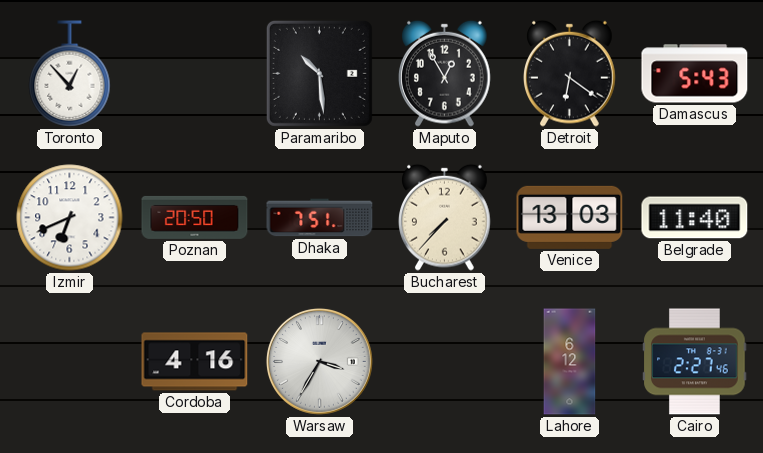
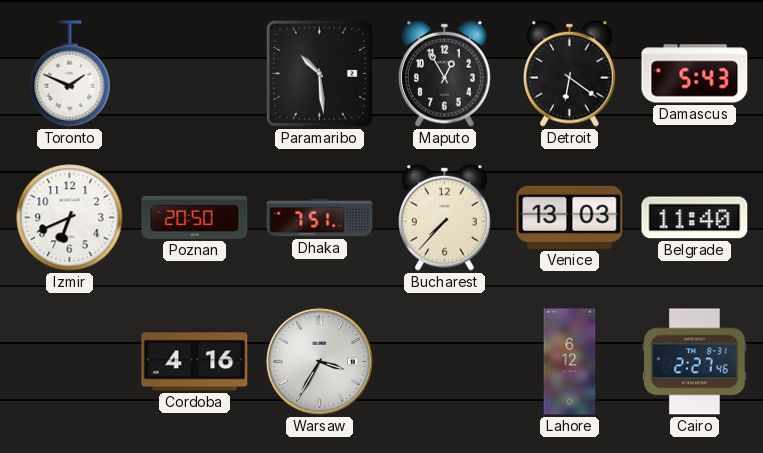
Toronto: 12:53 -> 1:49
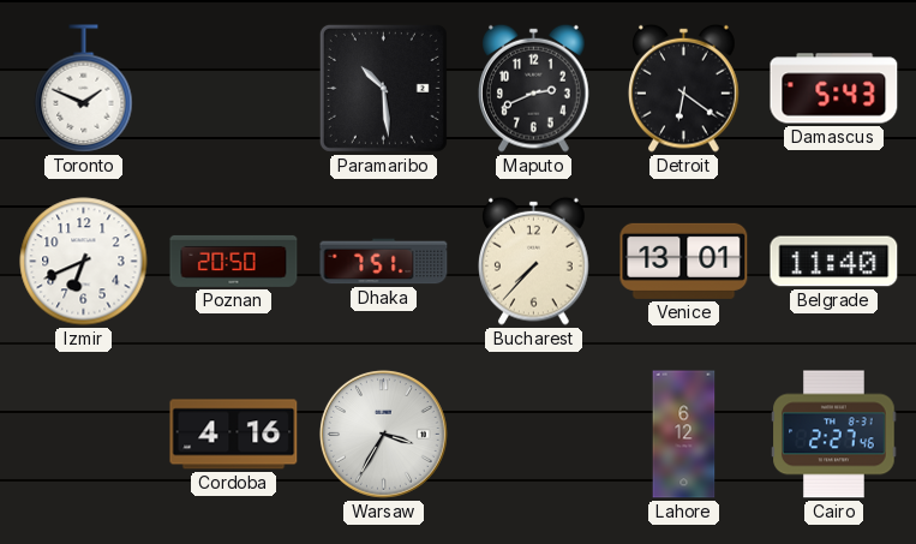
Maputo: 12:55 -> 2:41
Venice: 13:03 -> 13:01
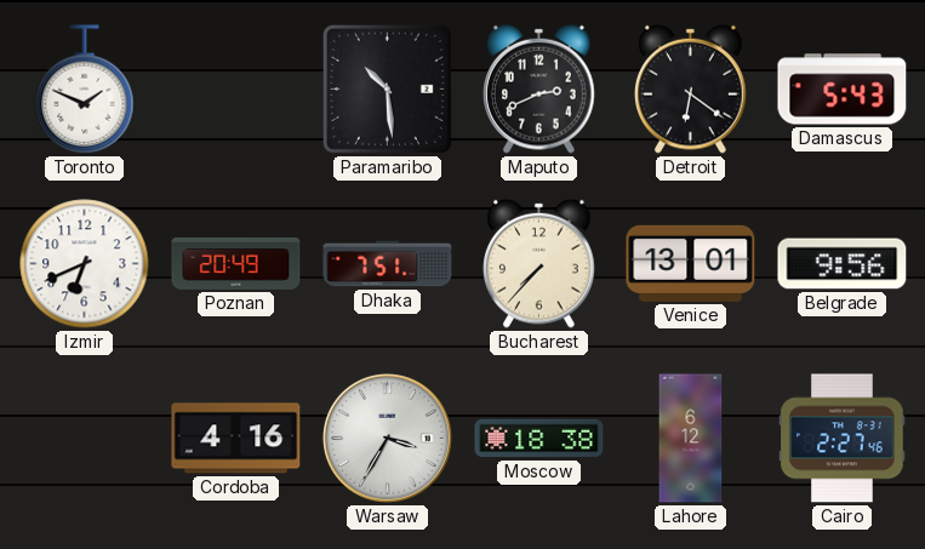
Poznan: 20:50 -> 20:49
Belgrade: 11:40 -> 9:56
Moscow: none -> 18:38
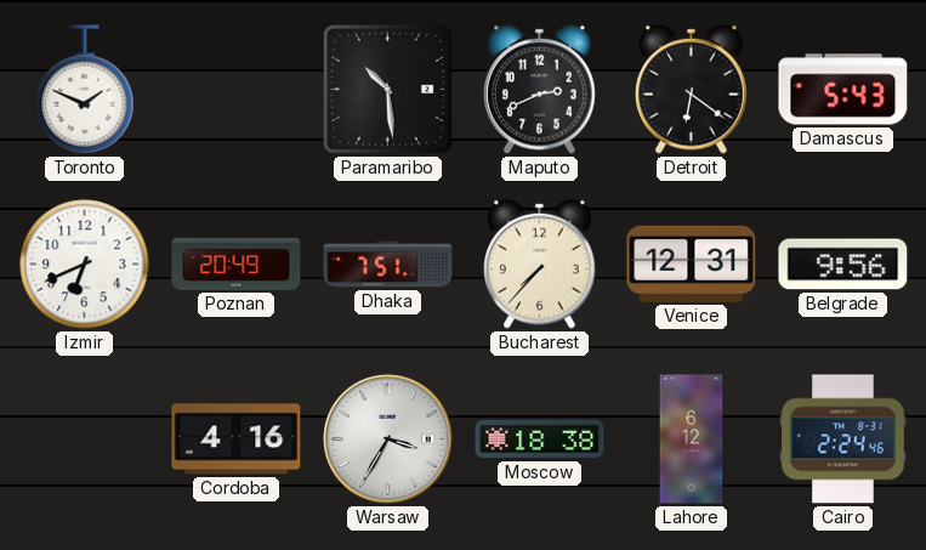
Venice: 13:01 -> 12:31
Cairo: 2:27 -> 2:24
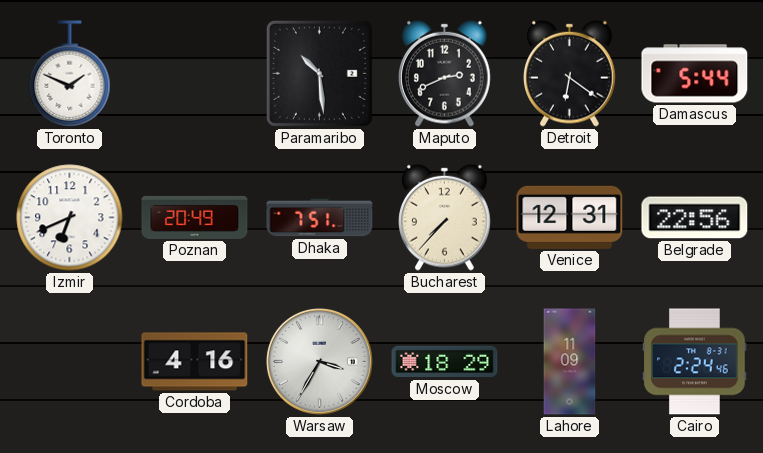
Damascus: 5:43 -> 5:44
Belgrade: 9:56 -> 22:56
Moscow: 18:38 -> 18:29
Lahore: 6:12 -> 11:09
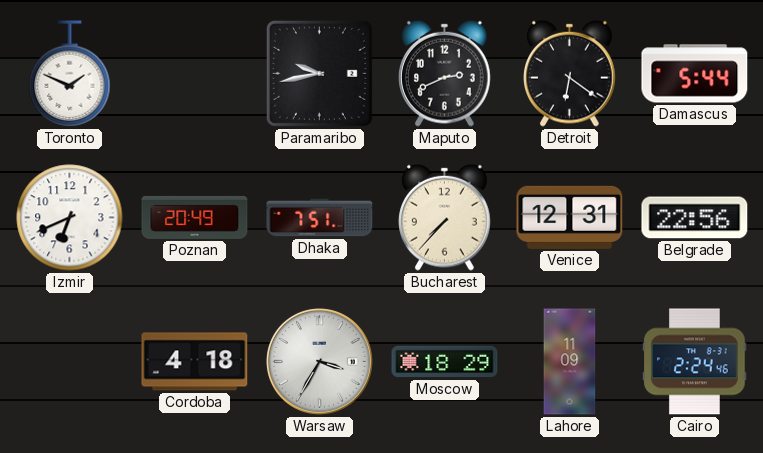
Paramaribo: 10:29 -> 9:43
Cordoba: 4:16 -> 4:18
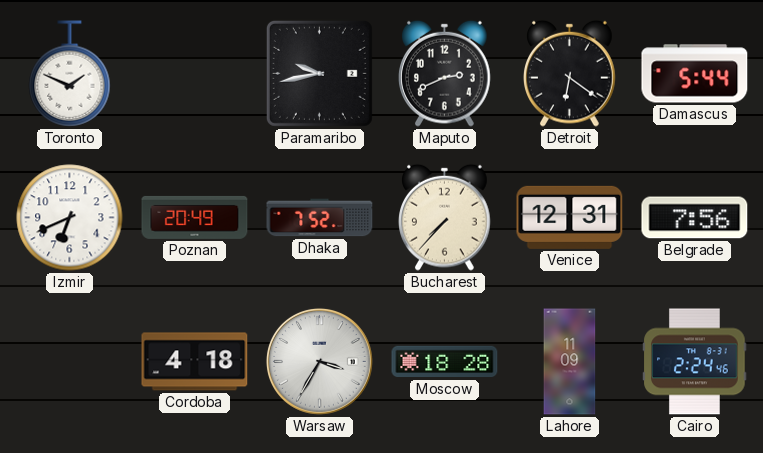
Dhaka: 7:51 -> 7:52
Belgrade: 22:56 -> 7:56
Moscow: 18:29 -> 18:28
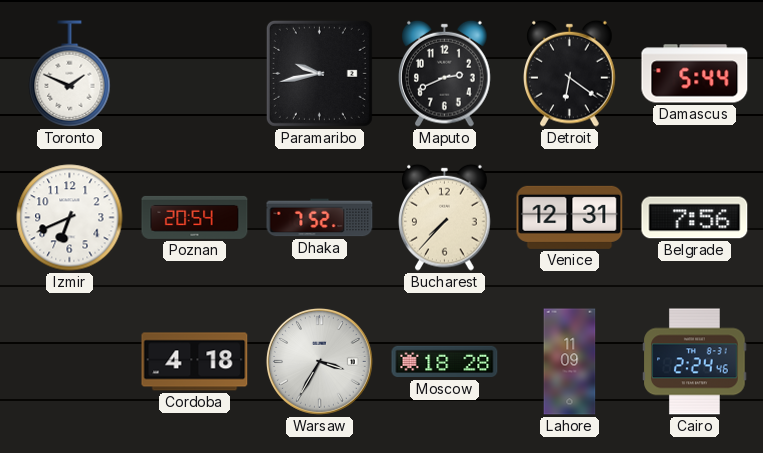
Poznan: 20:49 -> 20:54
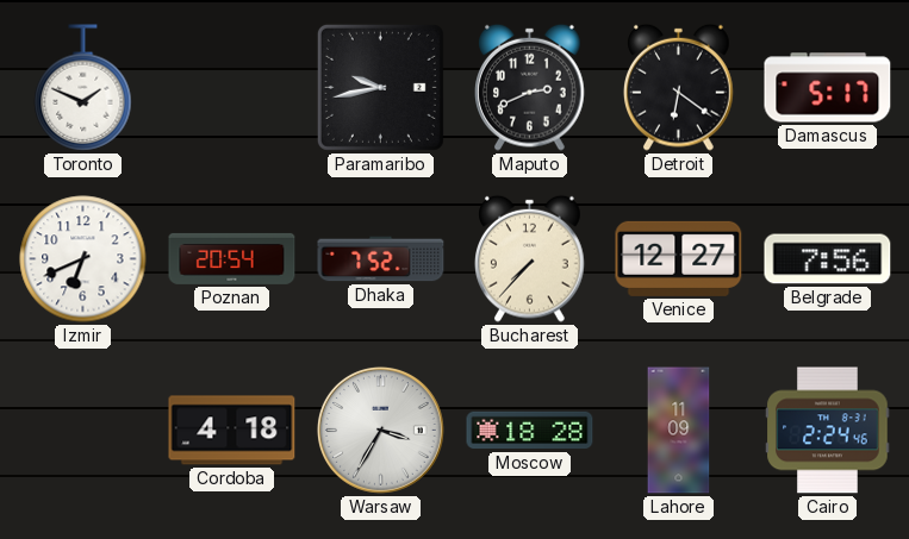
Damascus: 5:44 -> 5:17
Venice: 12:31 -> 12:27
